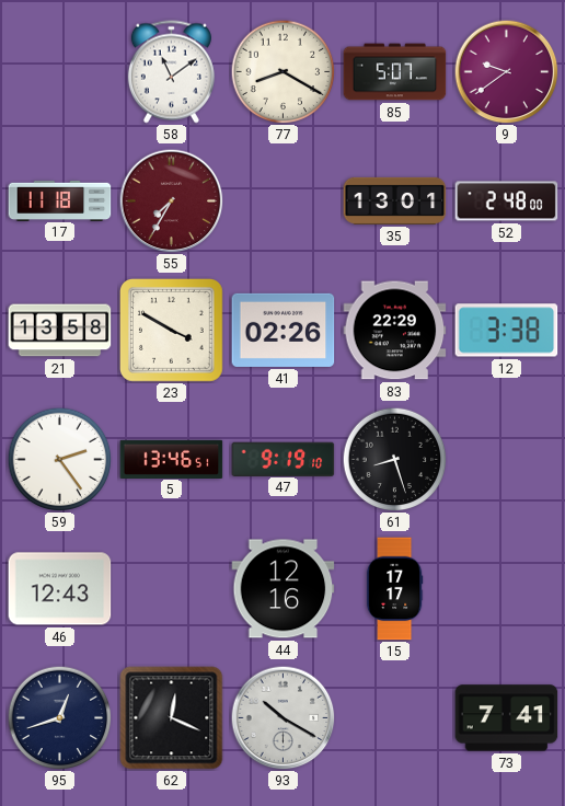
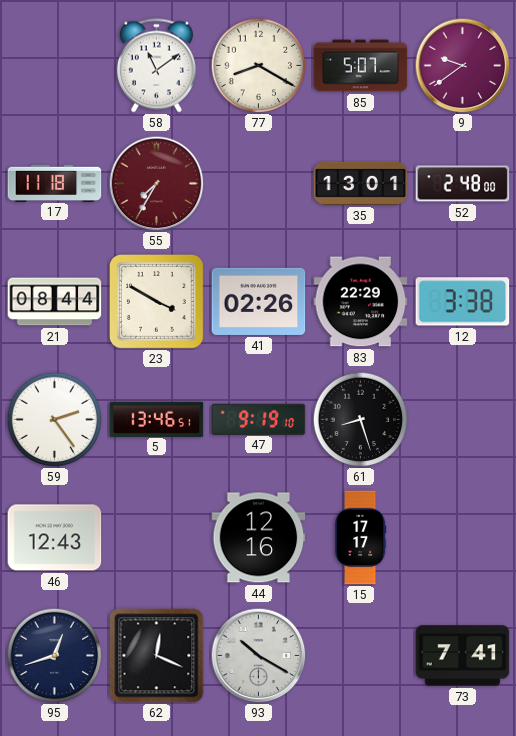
21: 13:58 -> 08:44
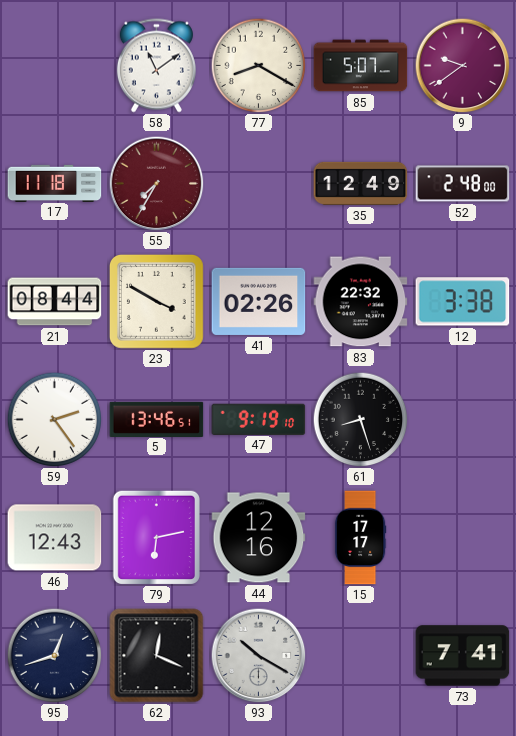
35: 13:01 -> 12:49
83: 22:29 -> 22:32
79: none -> 6:13
